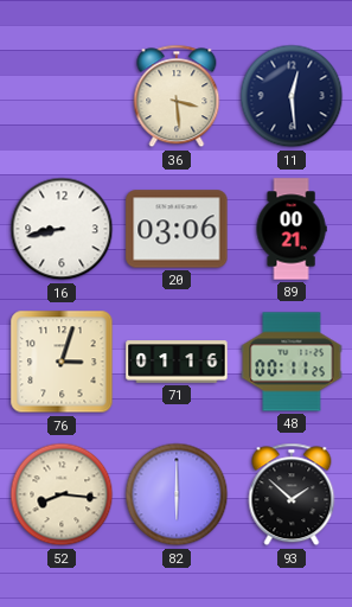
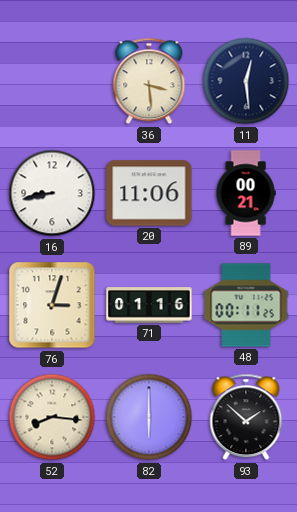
20: 03:06 -> 11:06
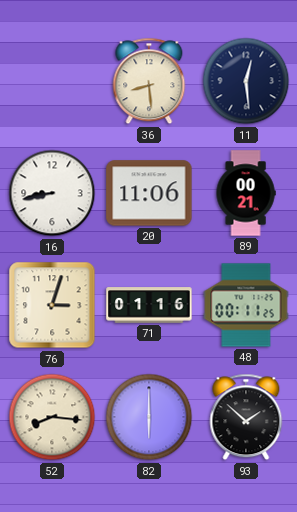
36: 3:29 -> 8:29
